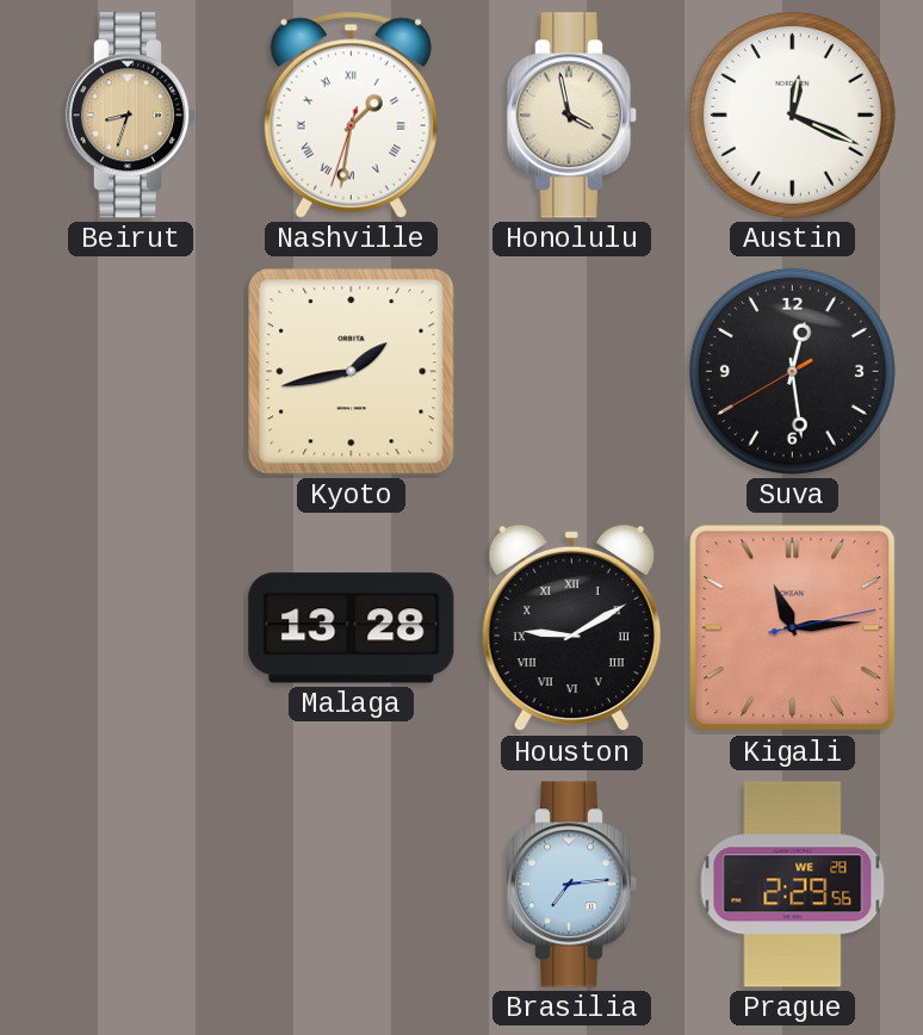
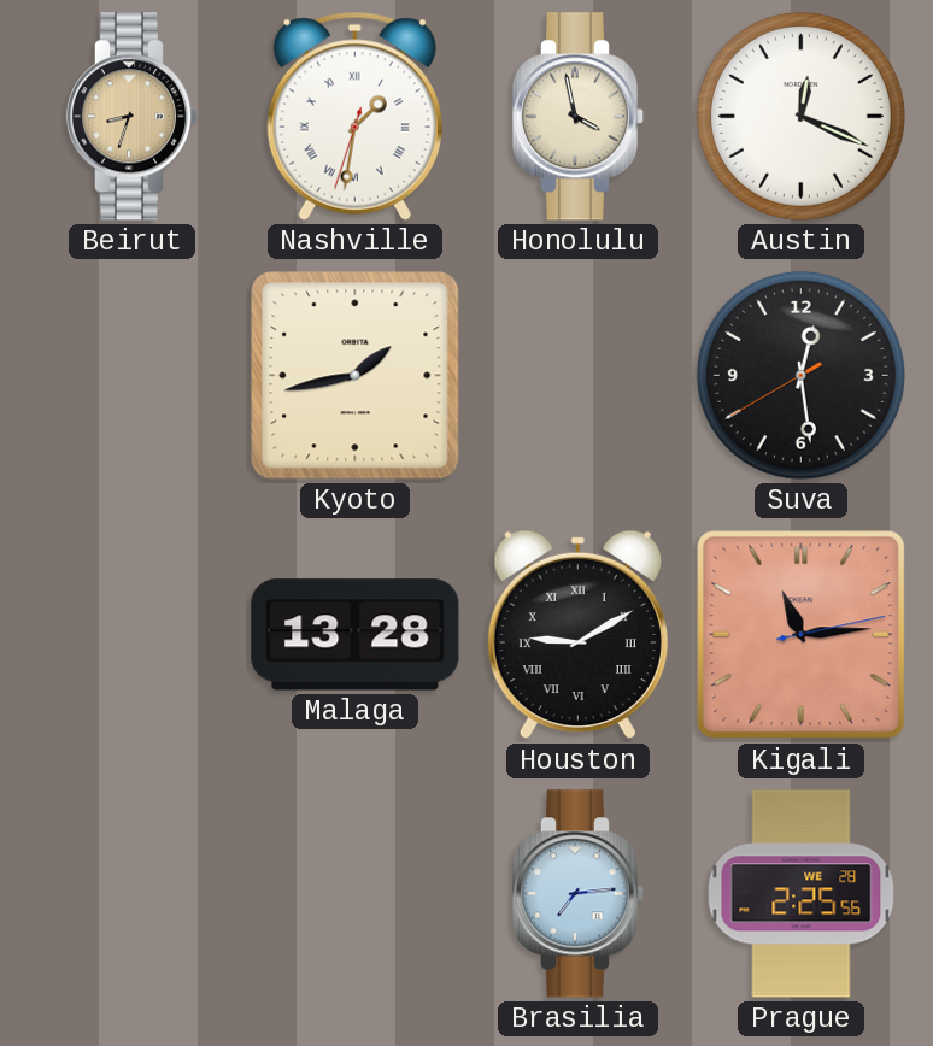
Prague: 2:29 -> 2:25
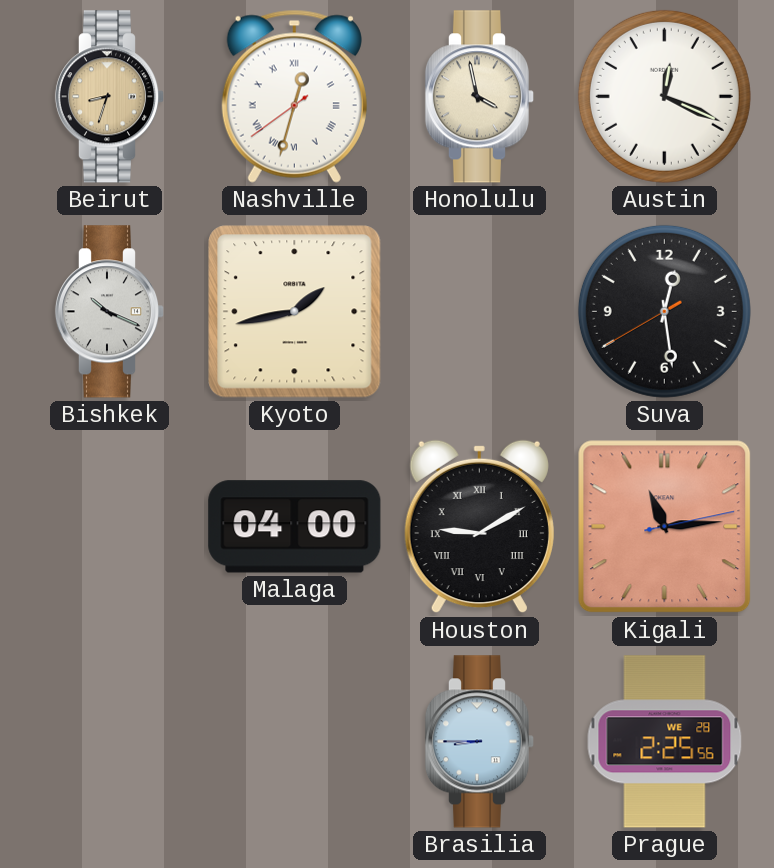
Nashville: 1:31 -> 12:32
Bishkek: none -> 10:19
Malaga: 13:28 -> 04:00
Brasilia: 7:14 -> 8:45
